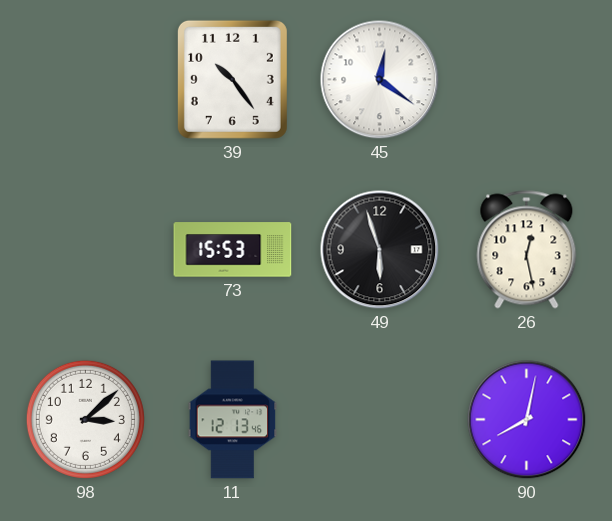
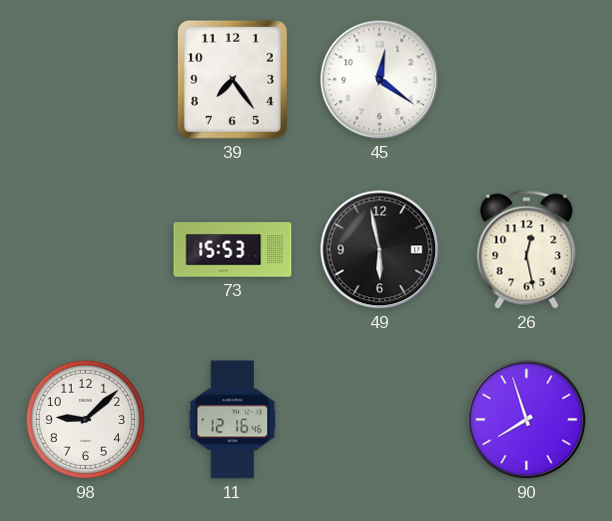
39: 10:24 -> 7:24
49: 5:57 -> 5:58
98: 3:08 -> 9:08
11: 12:13 -> 12:16
90: 8:02 -> 7:57
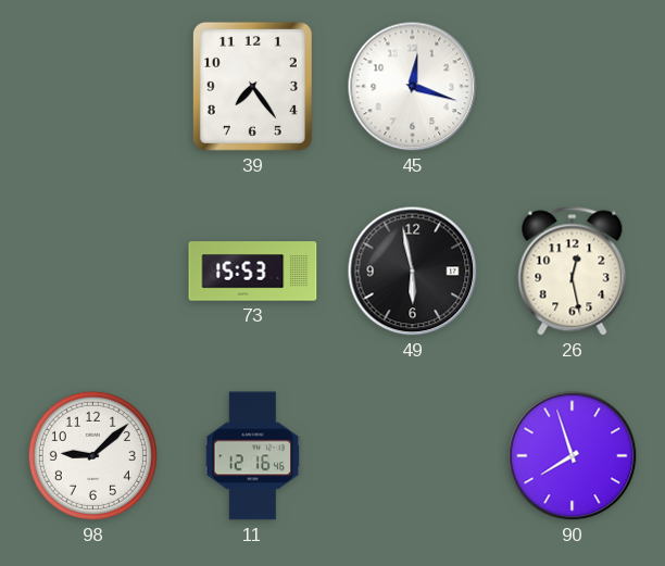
45: 12:21 -> 12:18
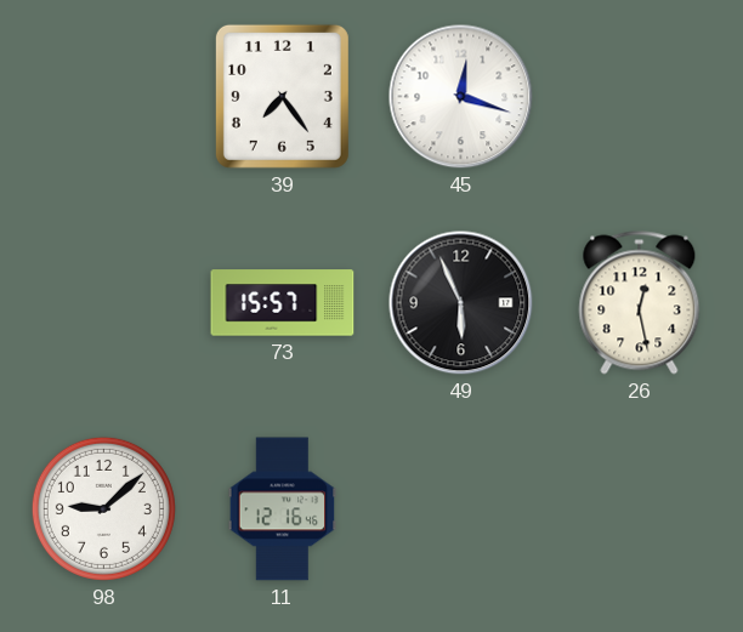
73: 15:53 -> 15:57
49: 5:58 -> 5:56
90: 7:57 -> none
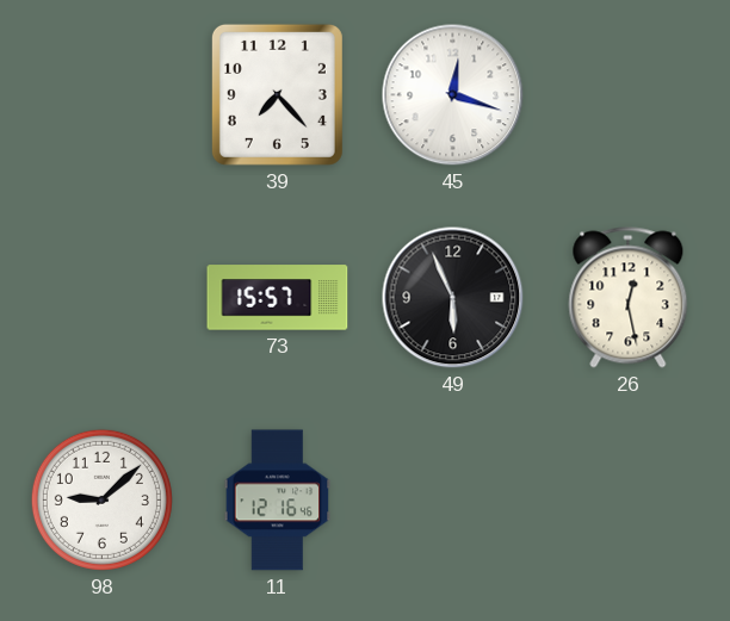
39: 7:24 -> 7:23
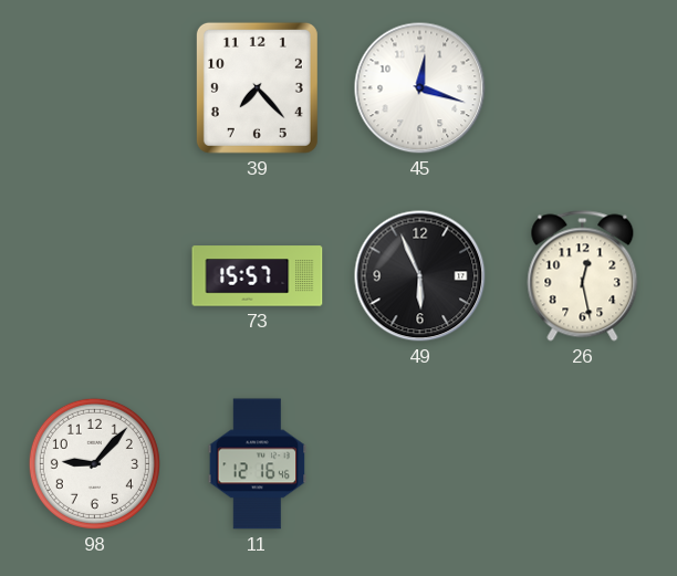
98: 9:08 -> 9:07
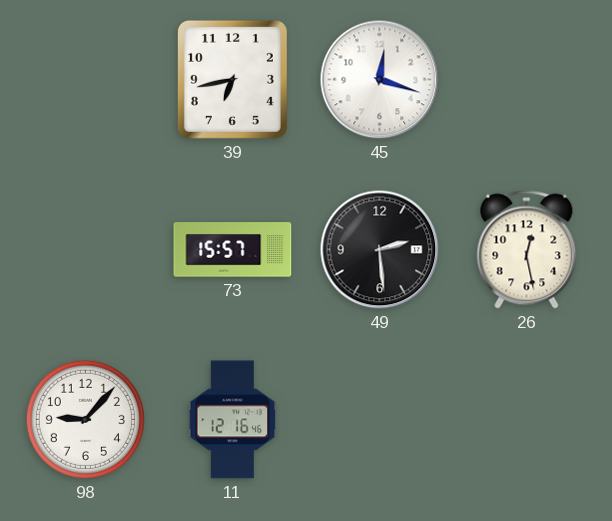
39: 7:23 -> 6:43
49: 5:56 -> 2:29
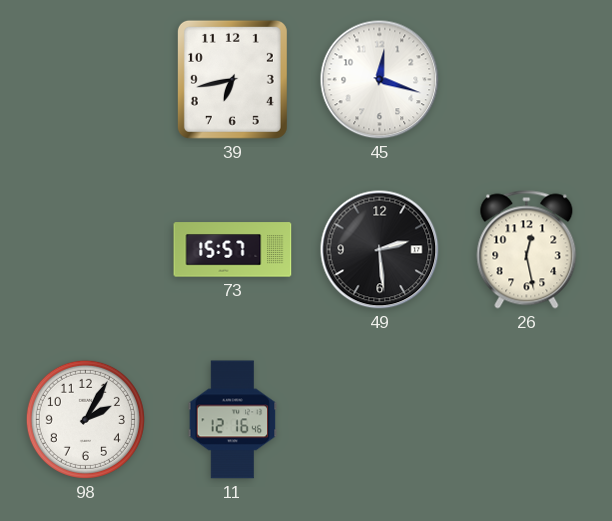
98: 9:07 -> 2:05
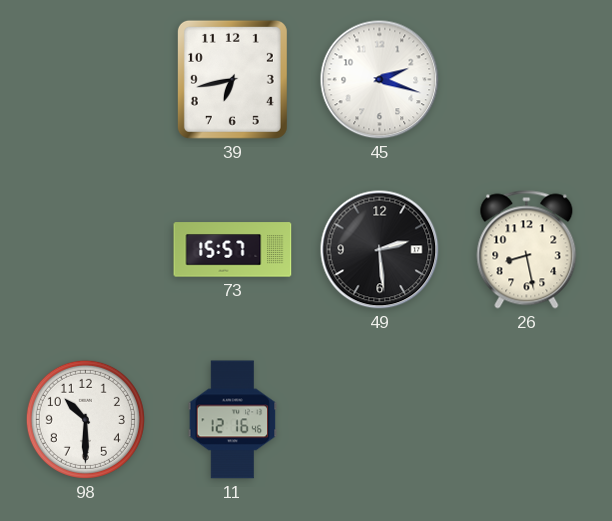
45: 12:18 -> 2:18
26: 12:28 -> 8:28
98: 2:05 -> 10:30
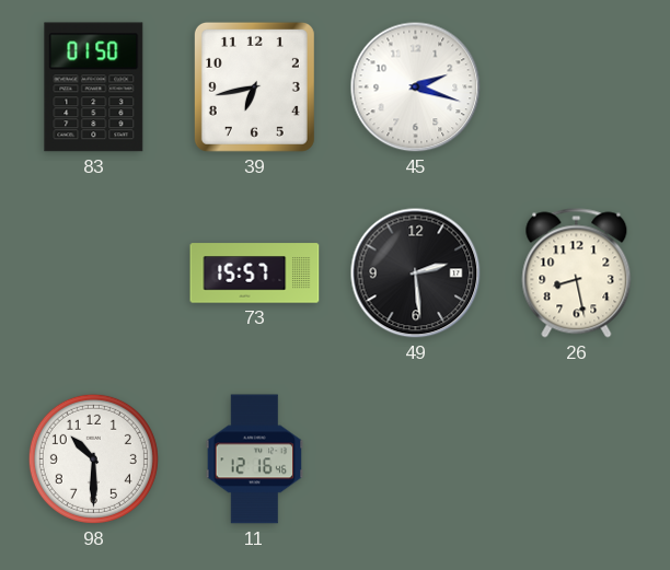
83: none -> 01:50
